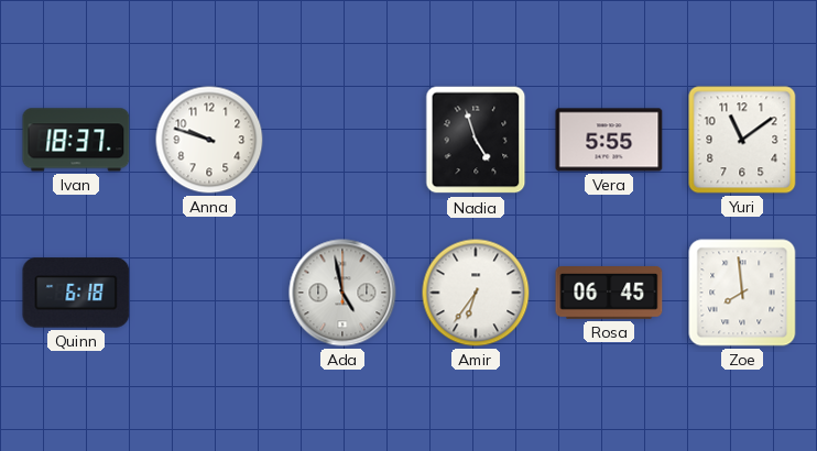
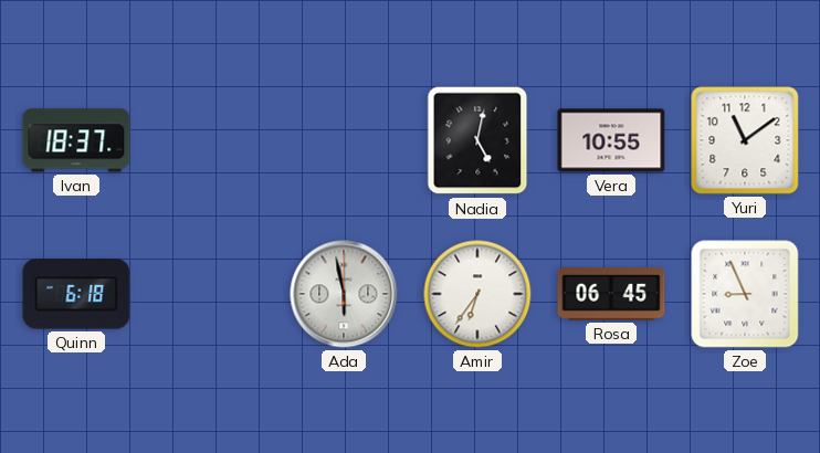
Anna: 9:48 -> none
Nadia: 4:57 -> 5:02
Vera: 5:55 -> 10:55
Ada: 4:58 -> 5:58
Zoe: 7:59 -> 8:56
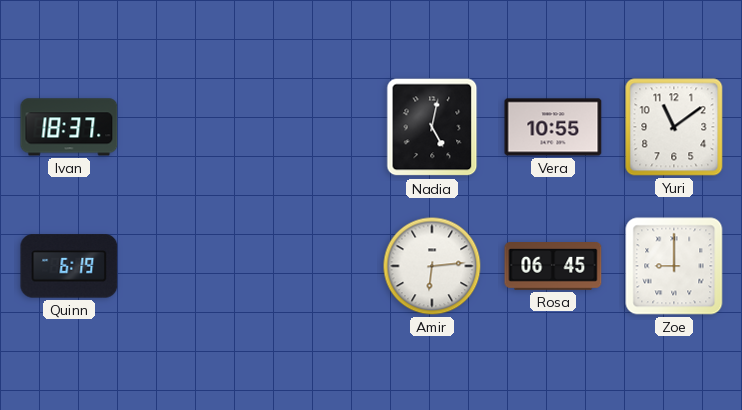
Quinn: 6:18 -> 6:19
Ada: 5:58 -> none
Amir: 6:36 -> 6:14
Zoe: 8:56 -> 9:00
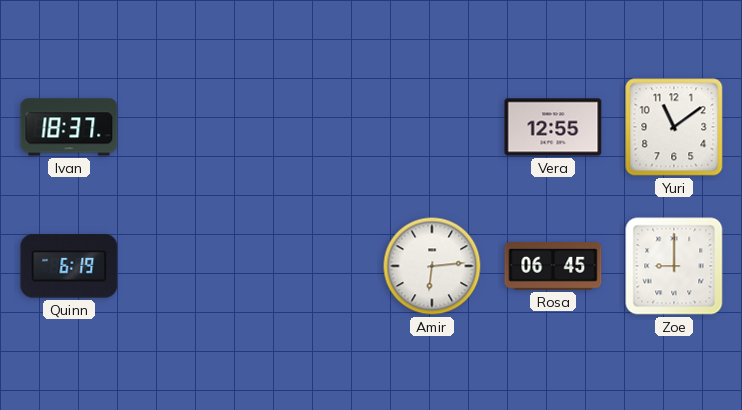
Nadia: 5:02 -> none
Vera: 10:55 -> 12:55
